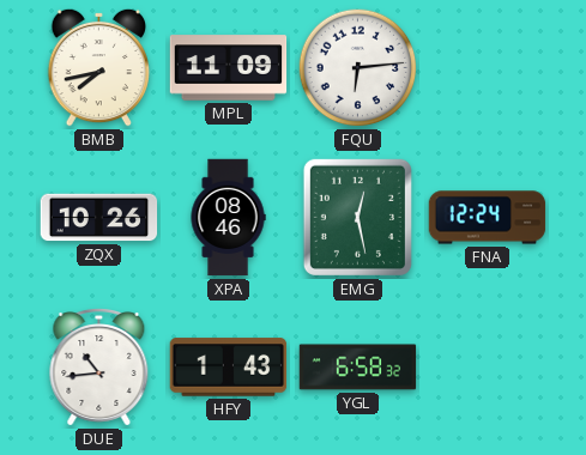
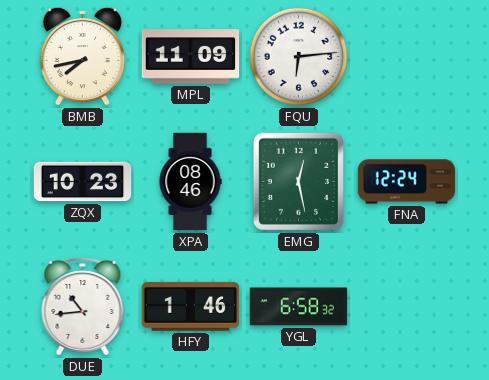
ZQX: 10:26 -> 10:23
HFY: 1:43 -> 1:46
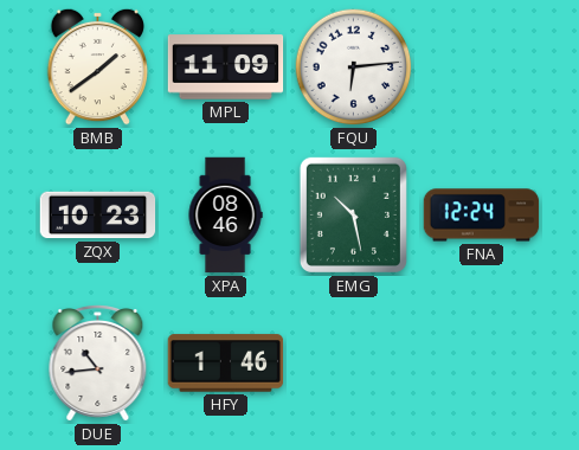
BMB: 7:43 -> 1:39
EMG: 12:28 -> 10:28
YGL: 6:58 -> none
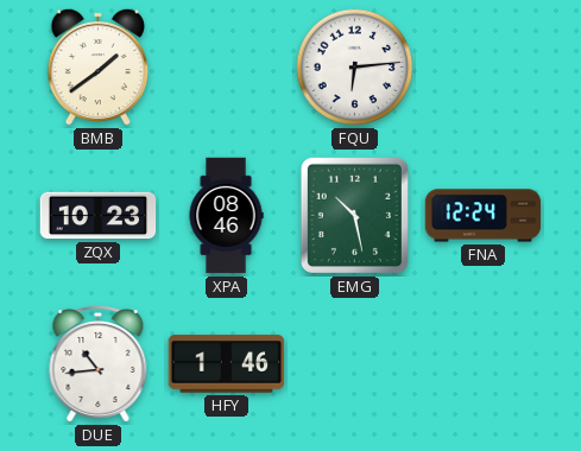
MPL: 11:09 -> none
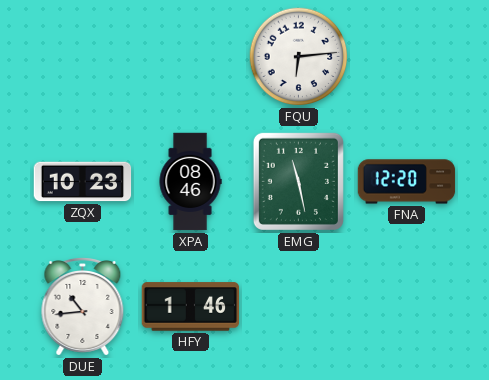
BMB: 1:39 -> none
EMG: 10:28 -> 11:28
FNA: 12:24 -> 12:20
